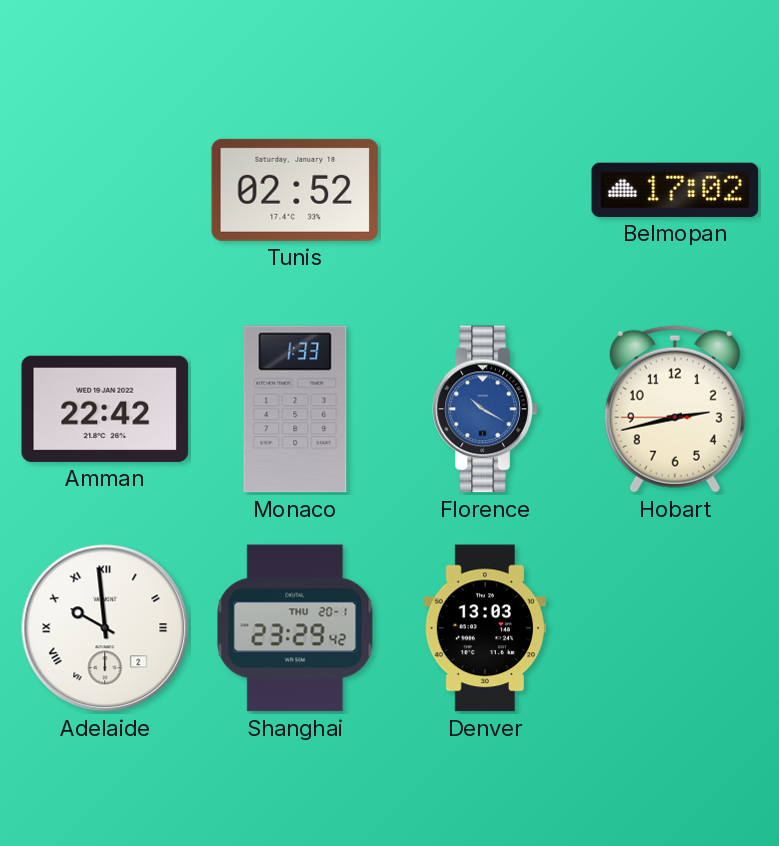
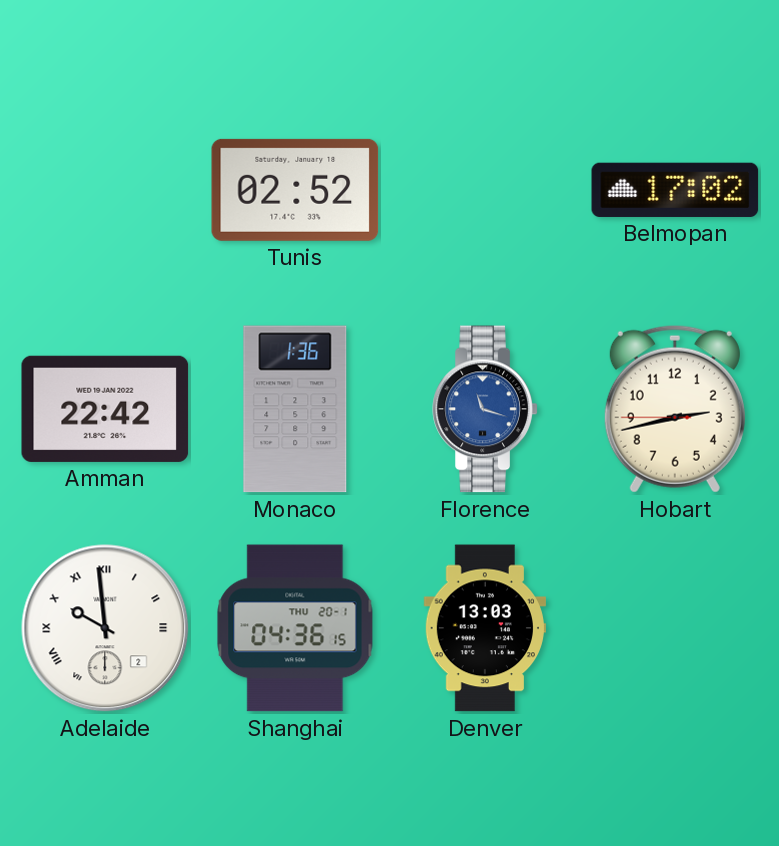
Monaco: 1:33 -> 1:36
Florence: 10:20 -> 11:18
Shanghai: 23:29 -> 04:36
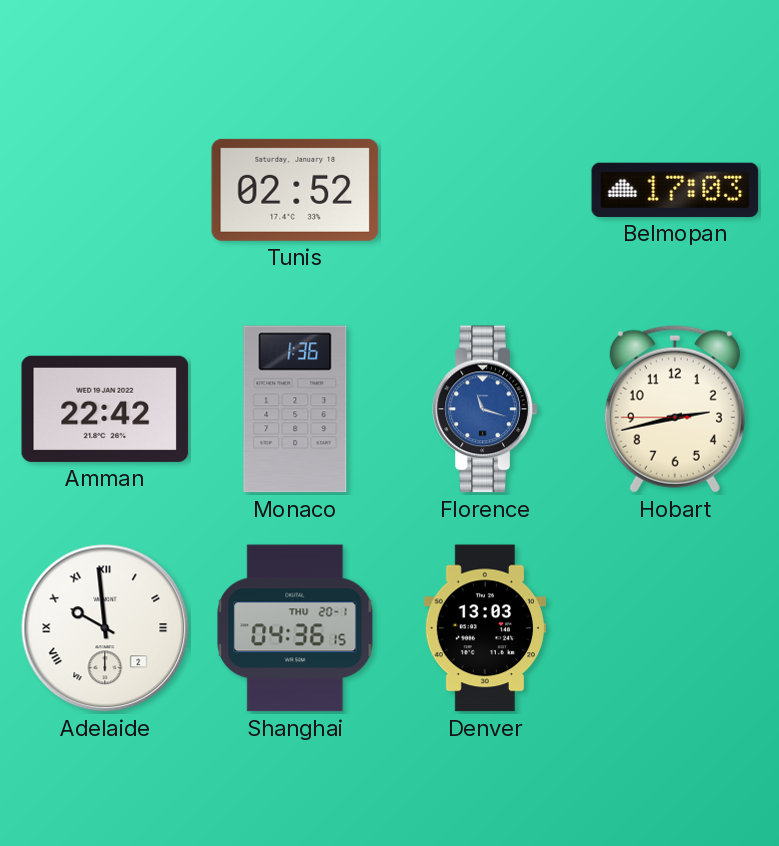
Belmopan: 17:02 -> 17:03
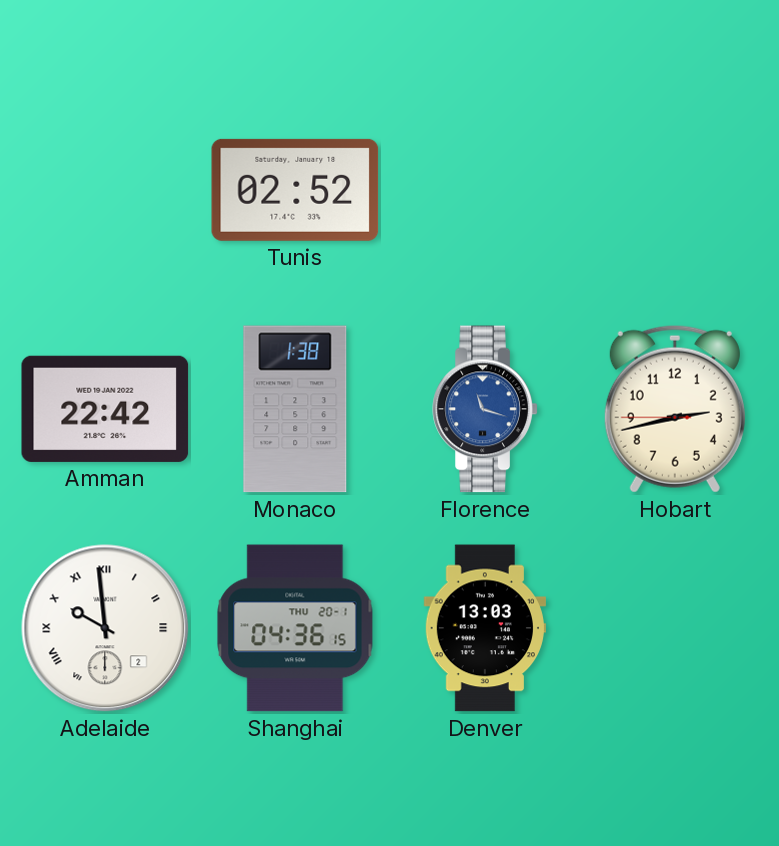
Belmopan: 17:03 -> none
Monaco: 1:36 -> 1:38
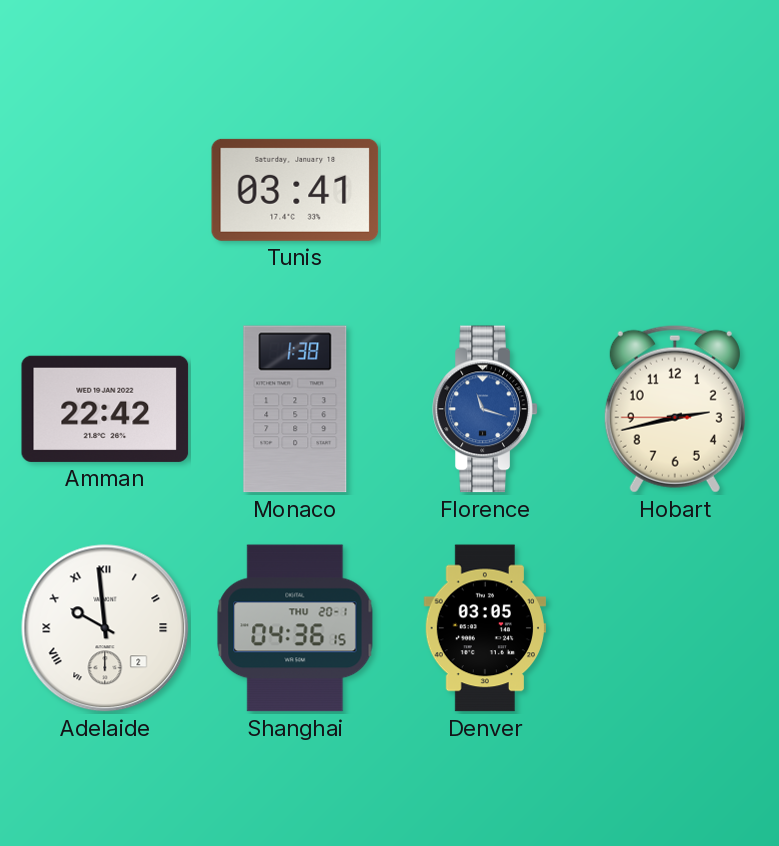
Tunis: 02:52 -> 03:41
Denver: 13:03 -> 03:05
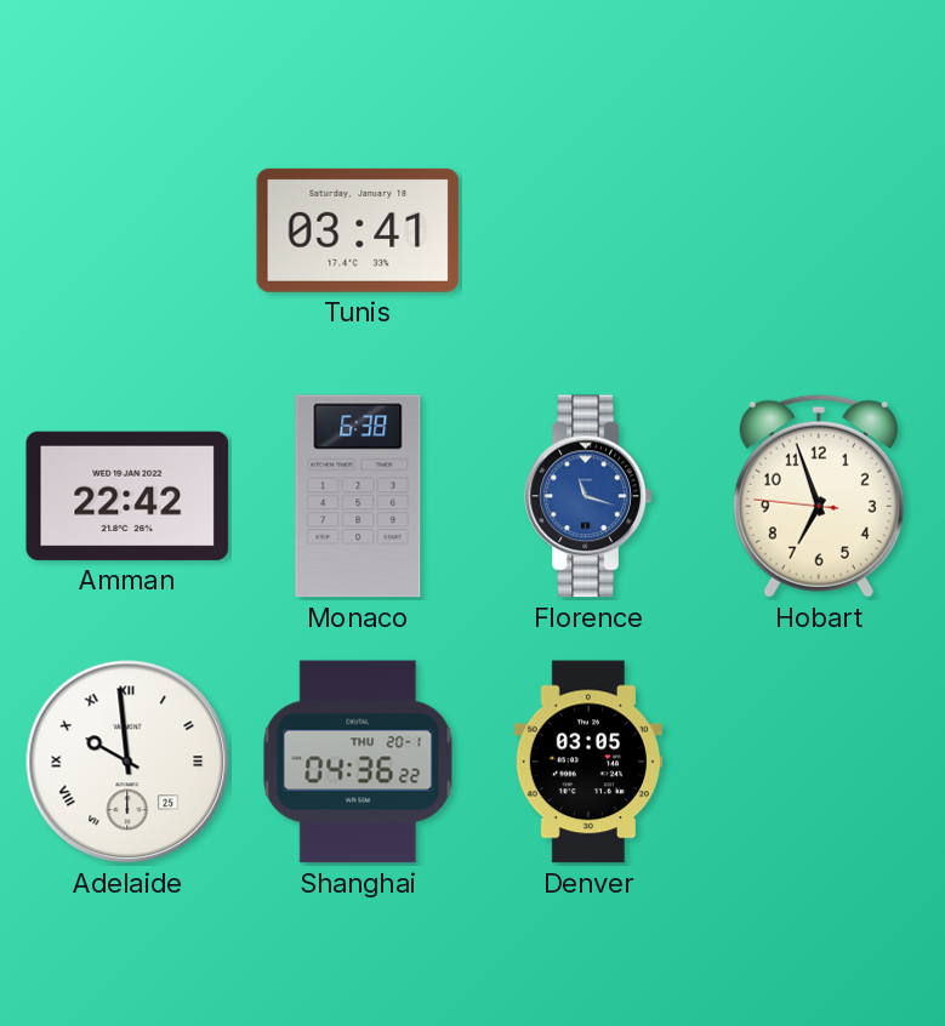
Monaco: 1:38 -> 6:38
Hobart: 2:42 -> 6:56
Adelaide date: 2 -> 25
Shanghai: 04:36:15 -> 04:36:22
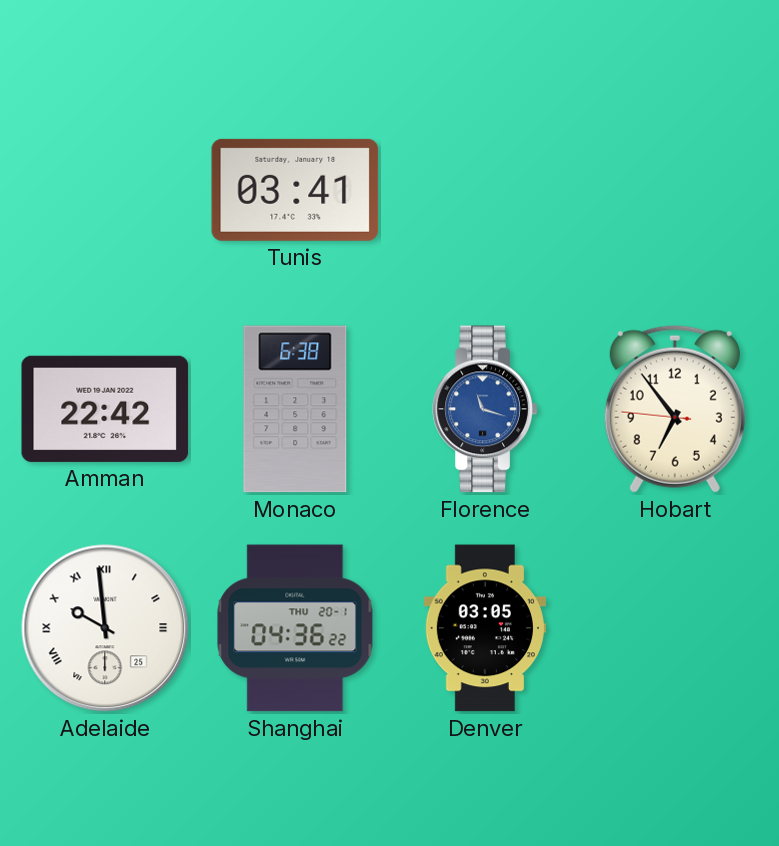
Hobart: 6:56 -> 6:53
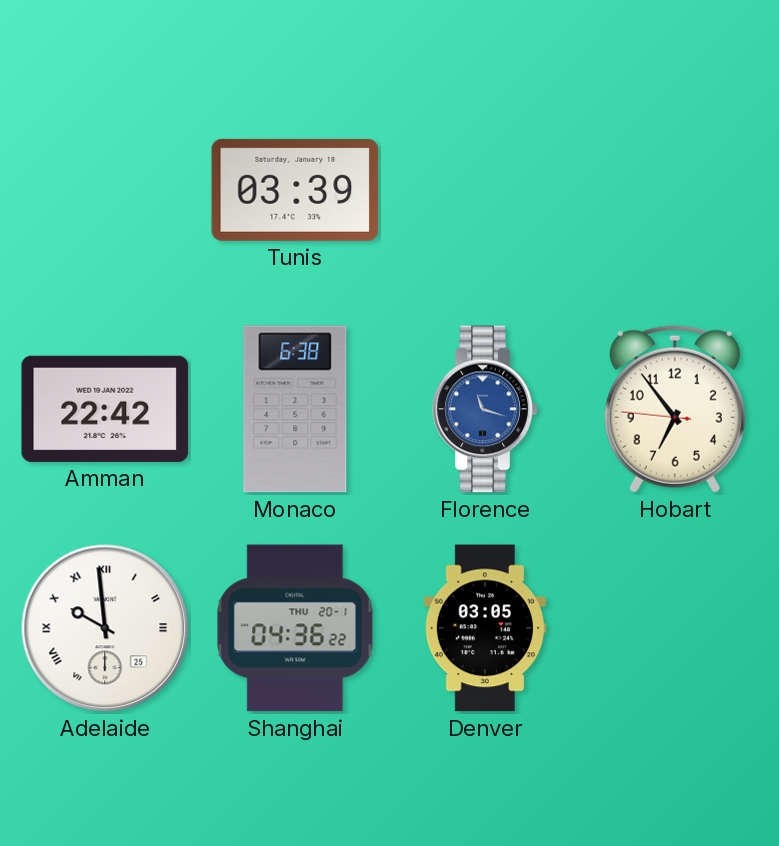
Tunis: 03:41 -> 03:39
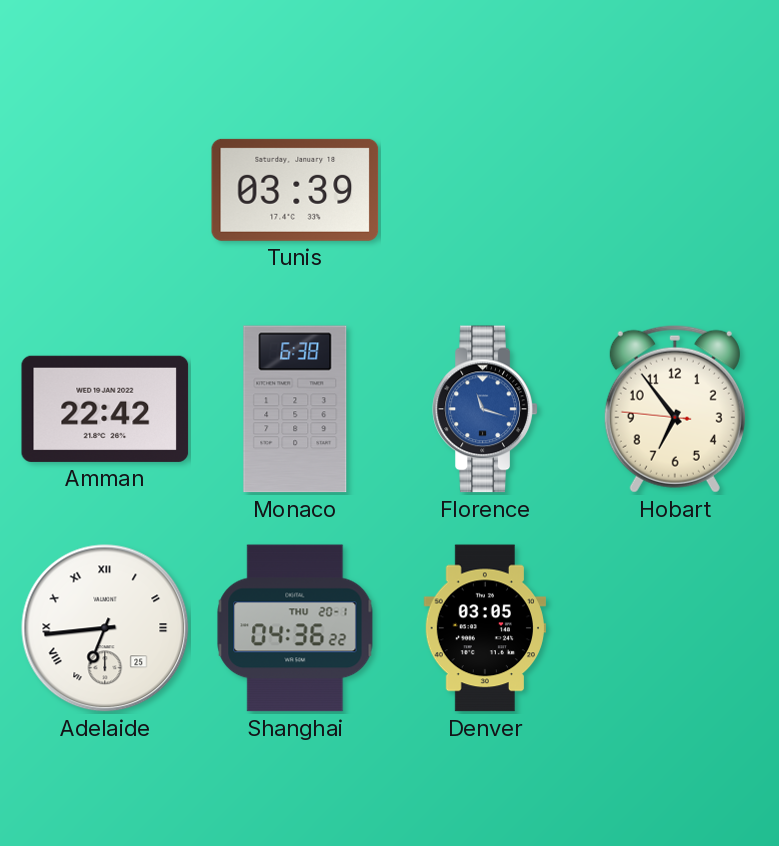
Adelaide: 9:59 -> 6:44
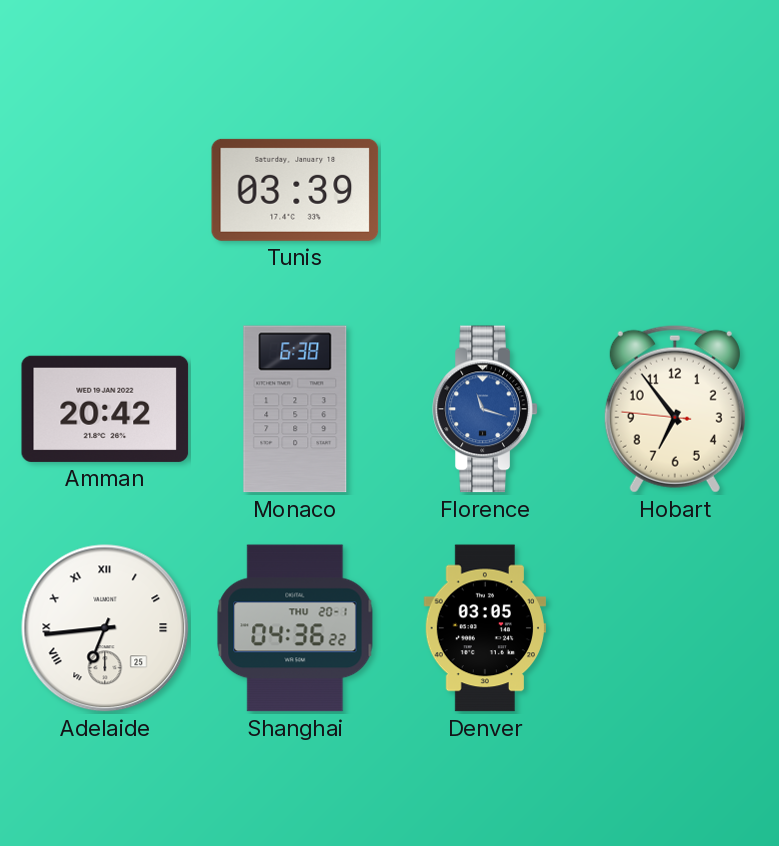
Amman: 22:42 -> 20:42
